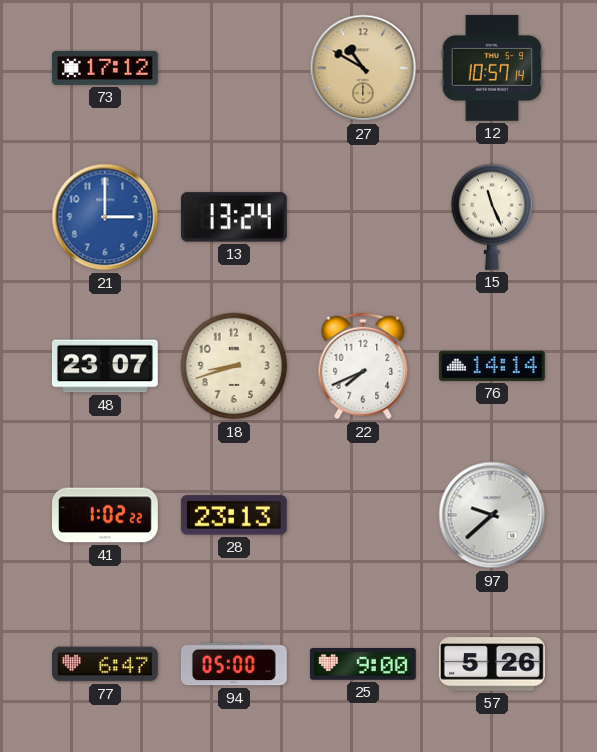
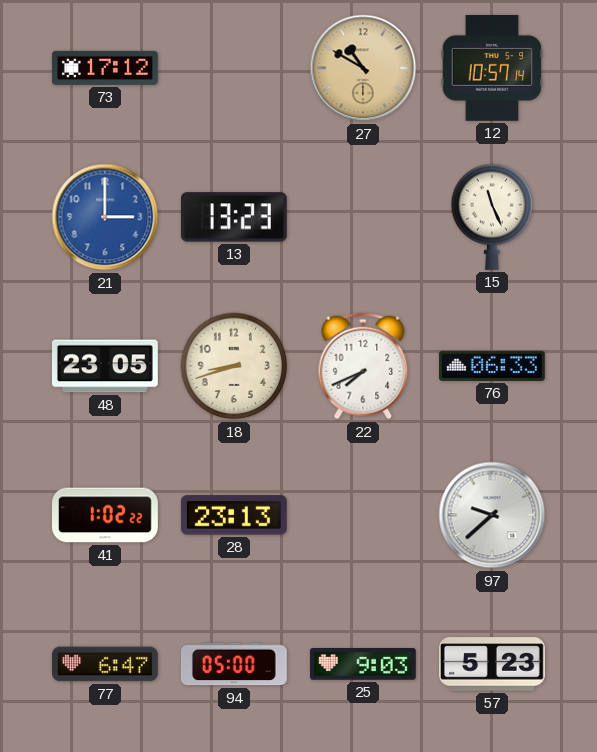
13: 13:24 -> 13:23
48: 23:07 -> 23:05
76: 14:14 -> 06:33
25: 9:00 -> 9:03
57: 5:26 -> 5:23
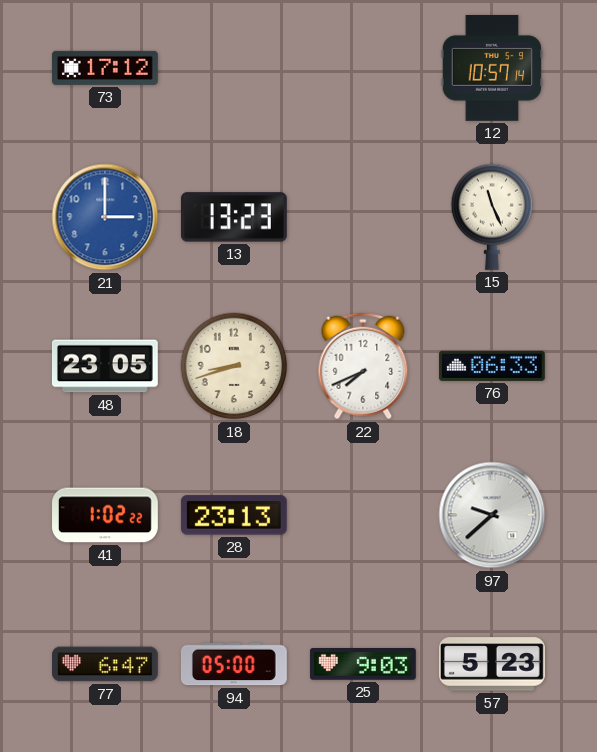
27: 10:50 -> none
